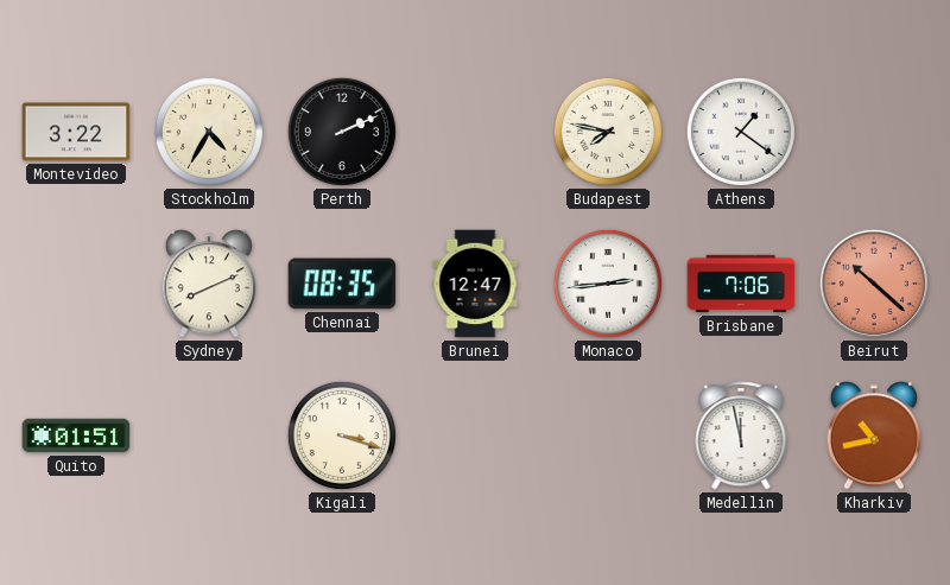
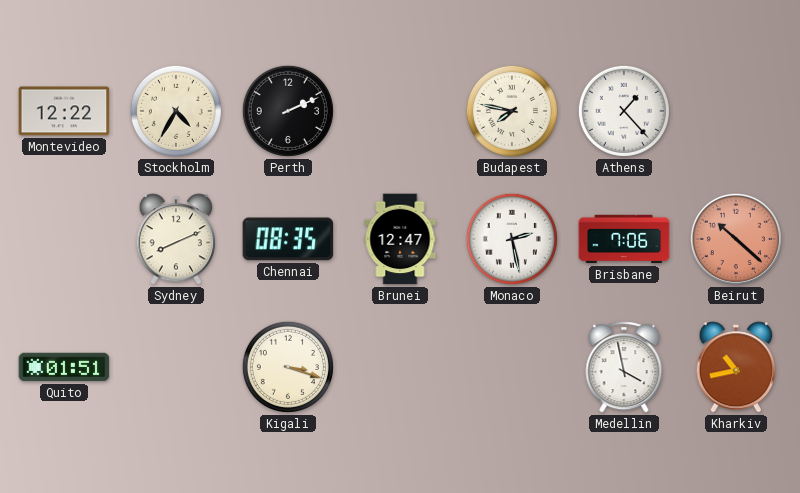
Montevideo: 3:22 -> 12:22
Athens: 1:21 -> 1:23
Monaco: 2:44 -> 2:28
Medellin: 11:58 -> 3:58
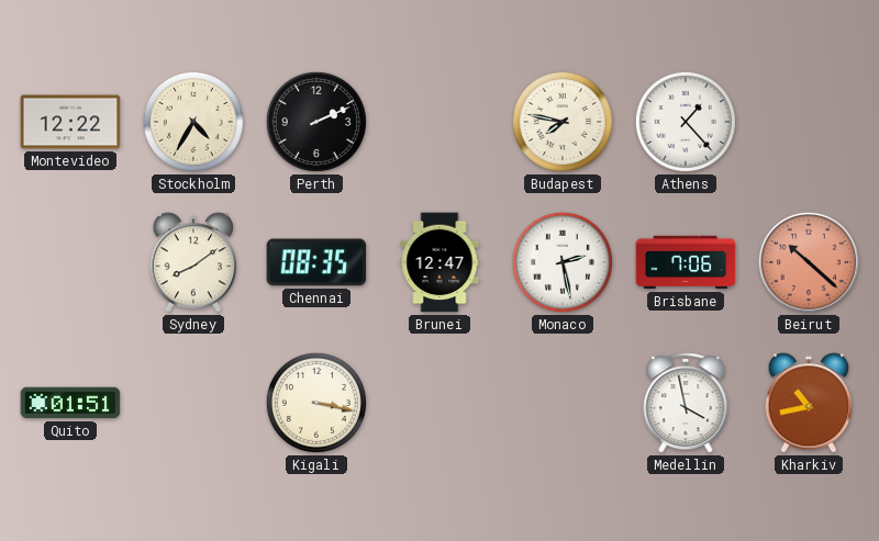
Sydney: 8:11 -> 8:09
Kigali: 3:18 -> 3:17
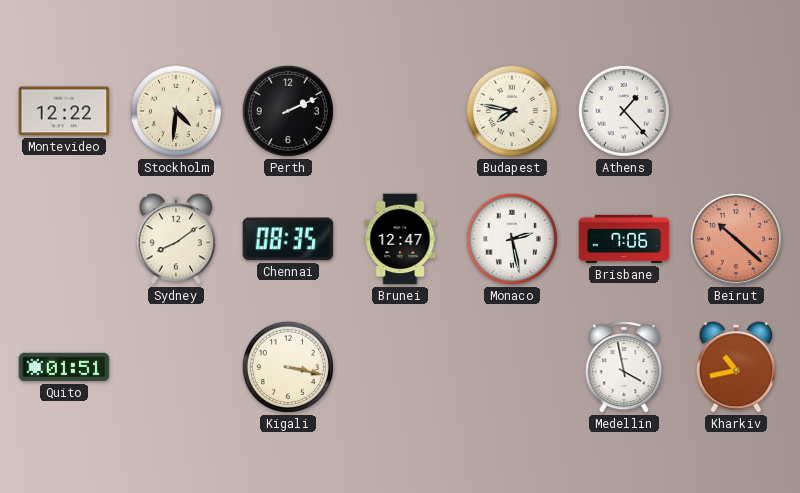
Stockholm: 4:35 -> 4:31
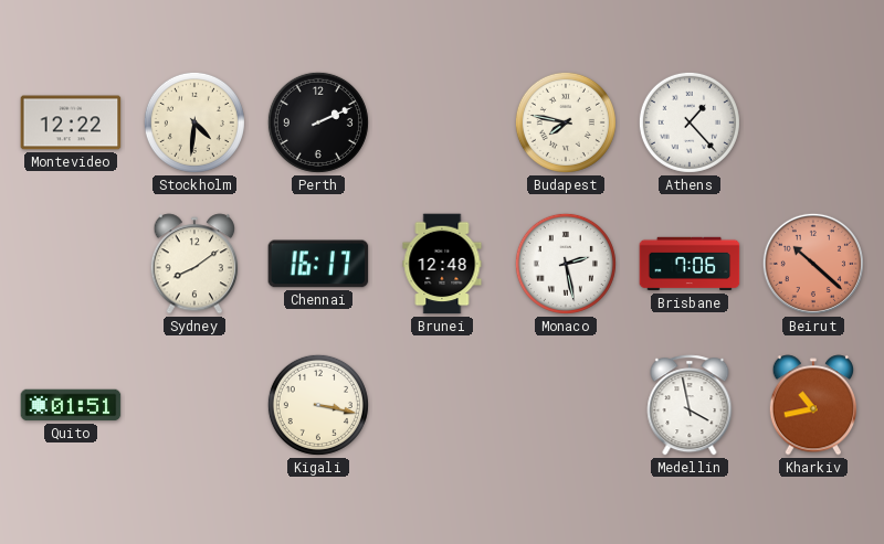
Chennai: 08:35 -> 16:17
Brunei: 12:47 -> 12:48
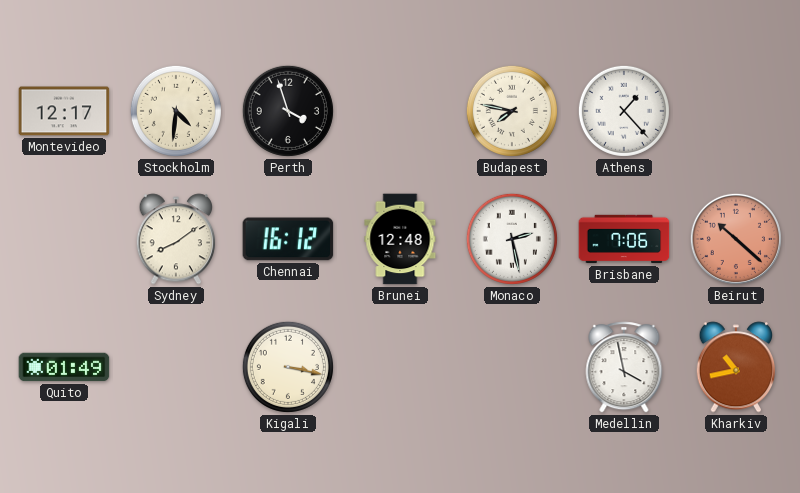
Montevideo: 12:22 -> 12:17
Perth: 2:11 -> 3:57
Chennai: 16:17 -> 16:12
Quito: 01:51 -> 01:49
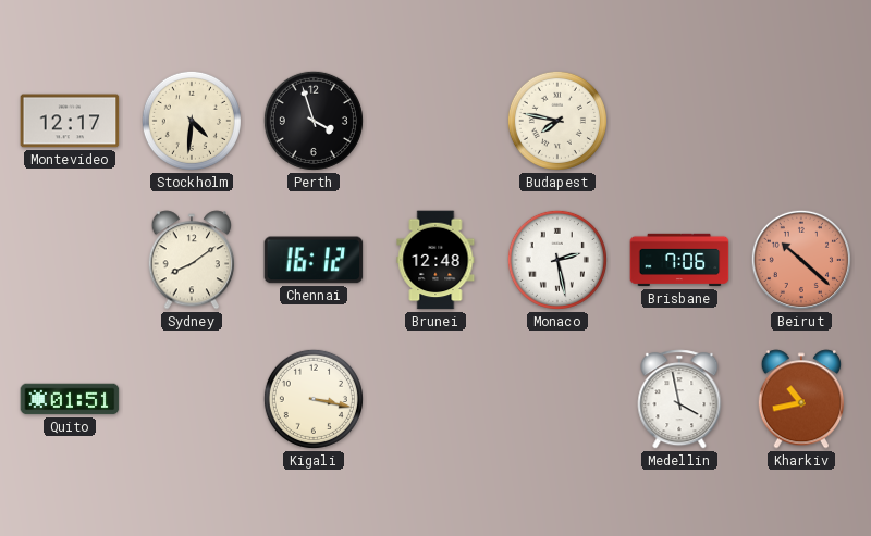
Athens: 1:23 -> none
Quito: 01:49 -> 01:51
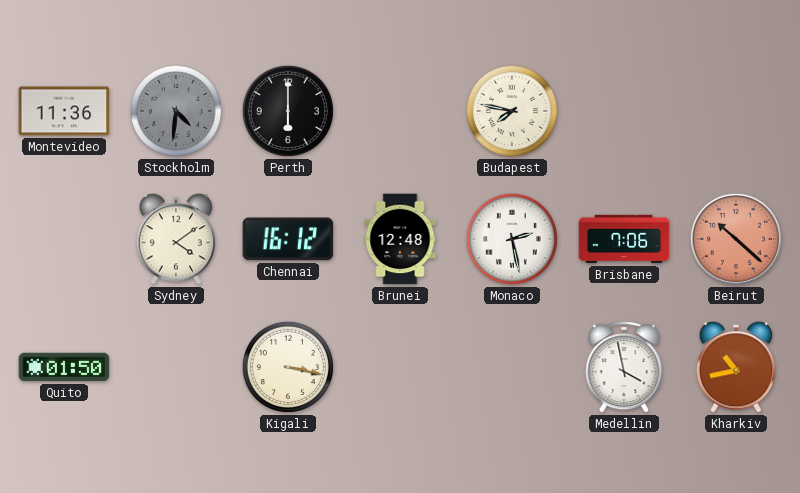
Montevideo: 12:17 -> 11:36
Stockholm dial: cream -> grey
Perth: 3:57 -> 6:00
Sydney: 8:09 -> 4:09
Quito: 01:51 -> 01:50
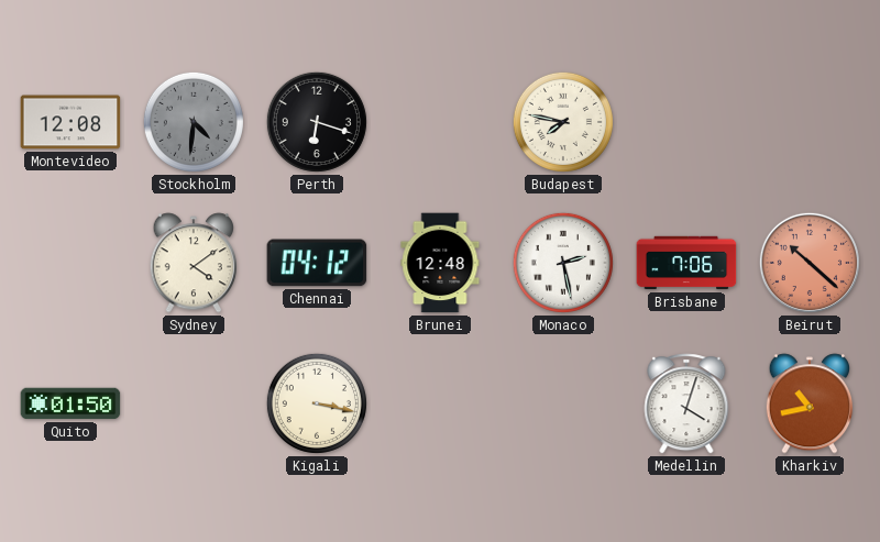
Montevideo: 11:36 -> 12:08
Perth: 6:00 -> 6:18
Chennai: 16:12 -> 04:12
Medellin: 3:58 -> 4:03
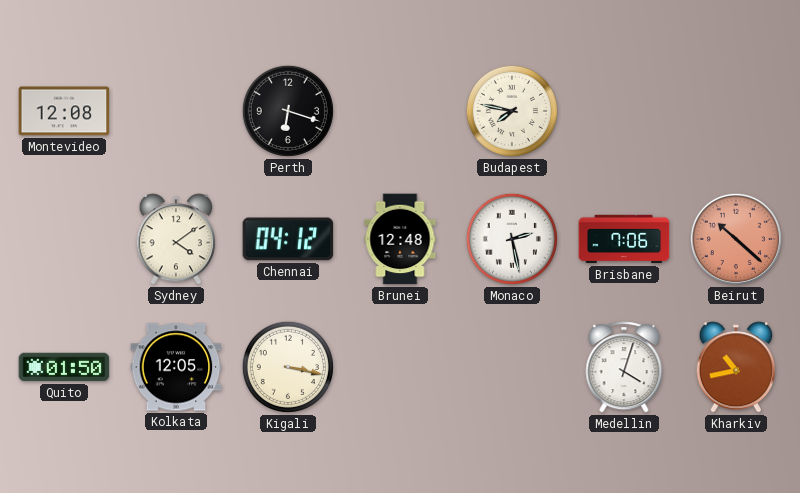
Stockholm: 4:31 -> none
Kolkata: none -> 12:05
